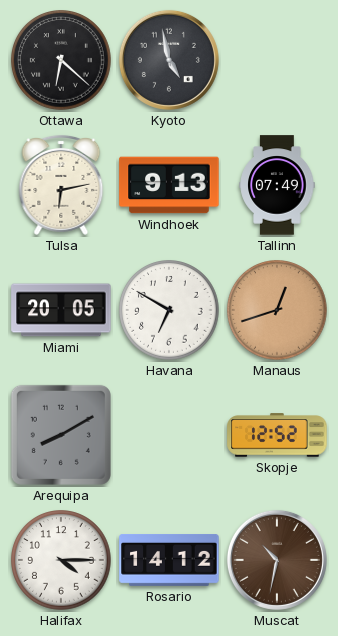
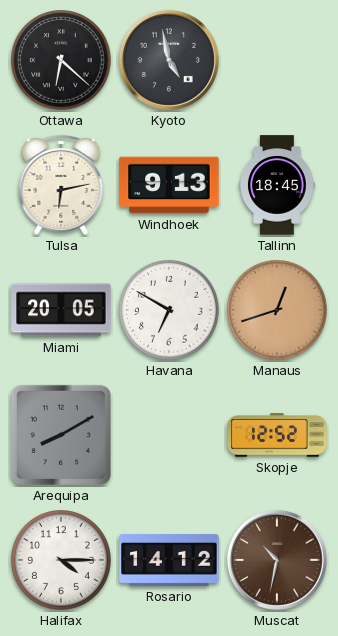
Tallinn: 07:49 -> 18:45
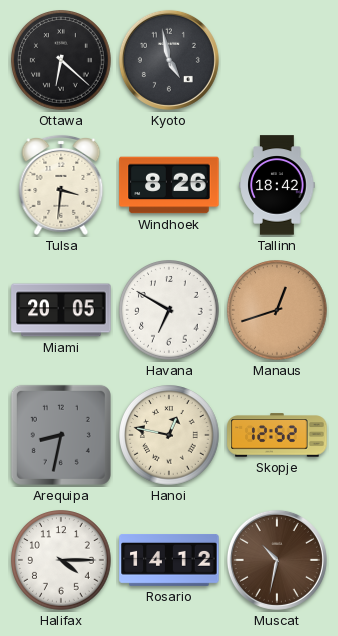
Tulsa: 6:13 -> 3:31
Windhoek: 9:13 -> 8:26
Tallinn: 18:45 -> 18:42
Arequipa: 8:10 -> 8:32
Hanoi: none -> 12:47
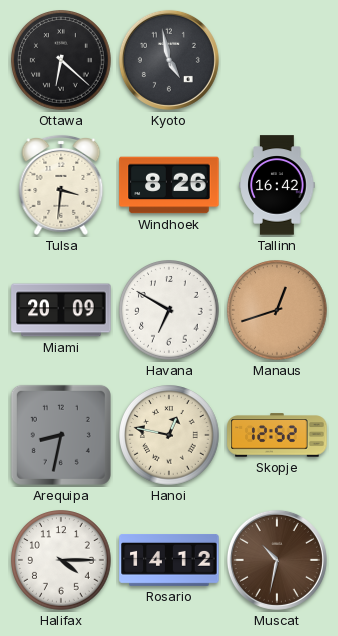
Tallinn: 18:42 -> 16:42
Miami: 20:05 -> 20:09
